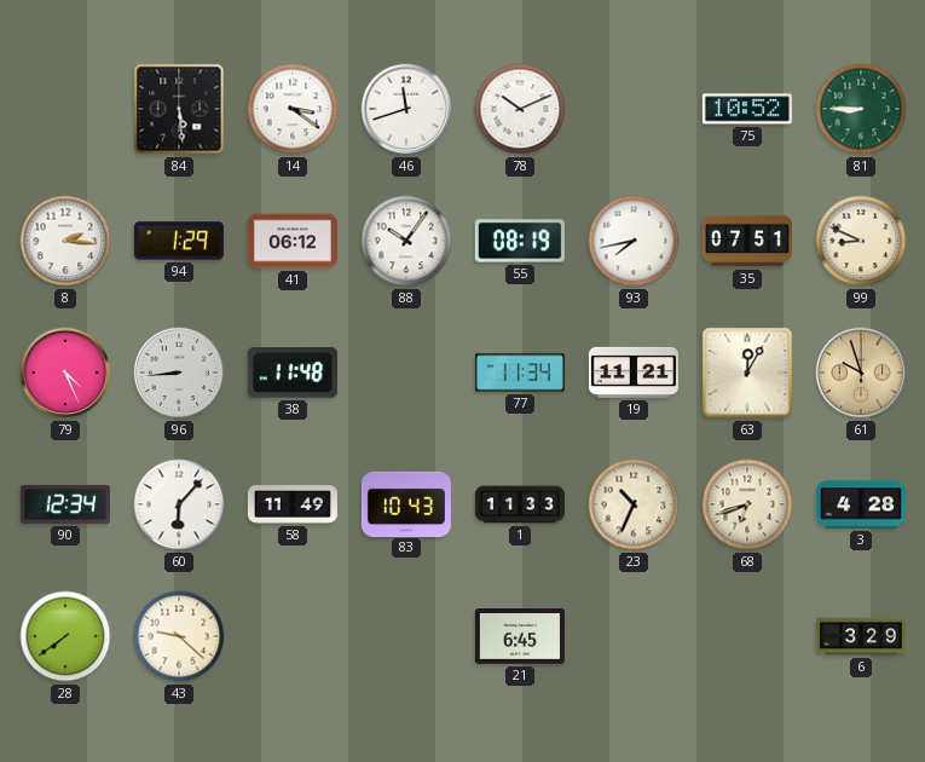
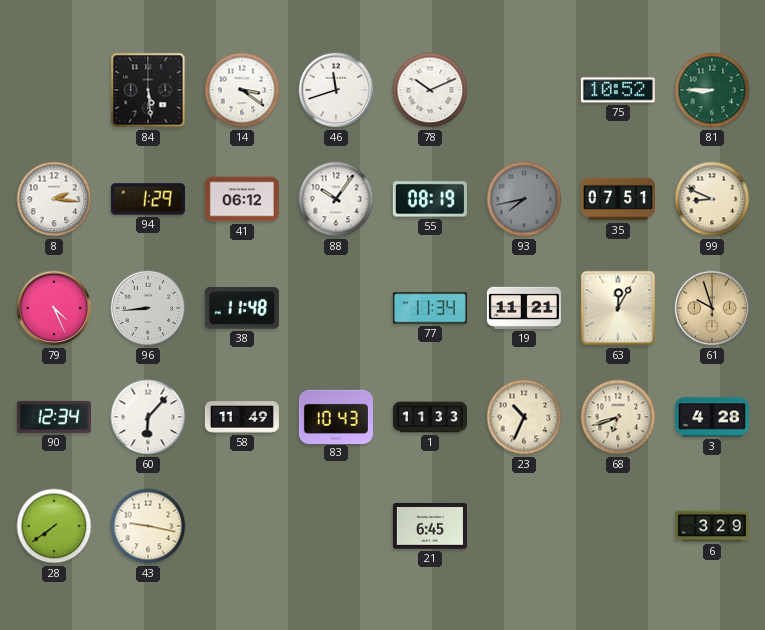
93 dial: white -> grey
43: 9:22 -> 9:17
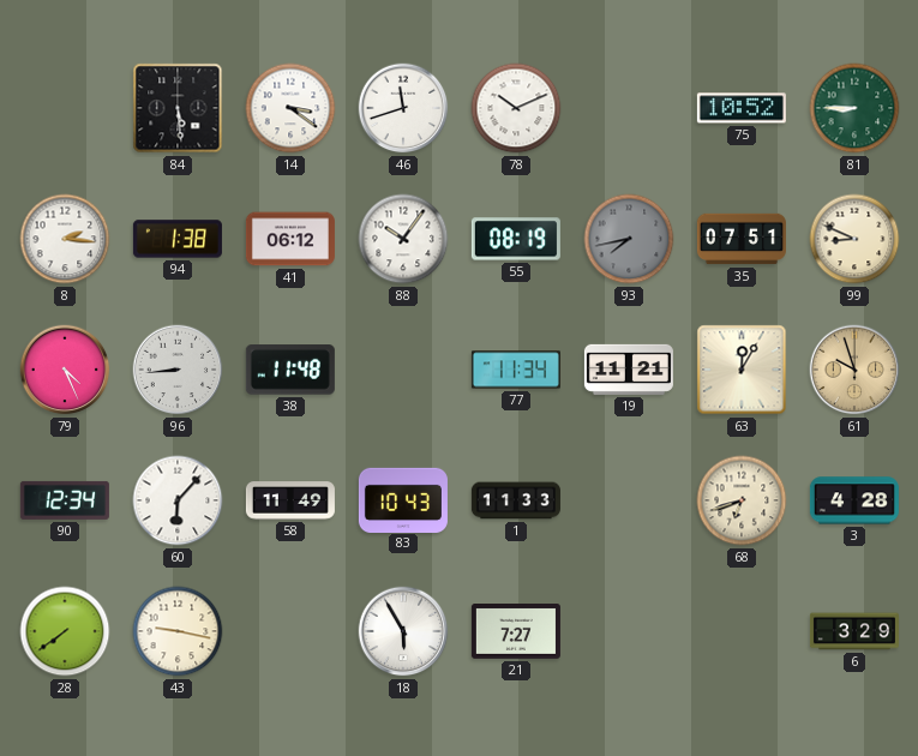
94: 1:29 -> 1:38
23: 10:34 -> none
18: none -> 5:55
21: 6:45 -> 7:27
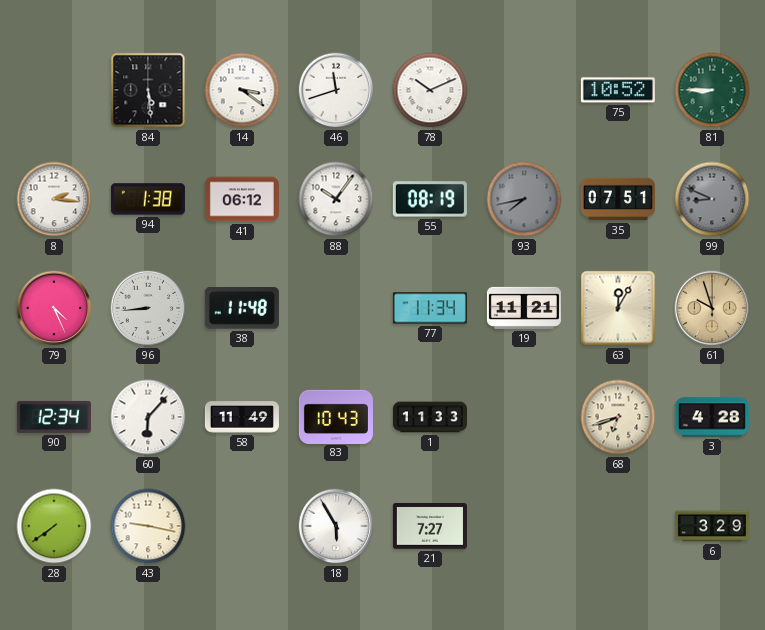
99 dial: cream -> grey
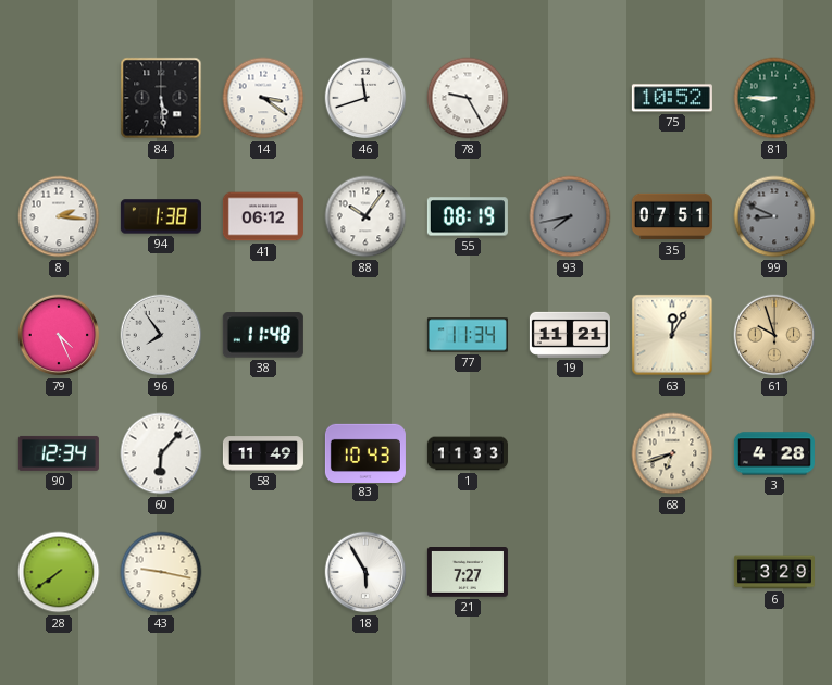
78: 10:11 -> 9:25
96: 8:44 -> 7:54
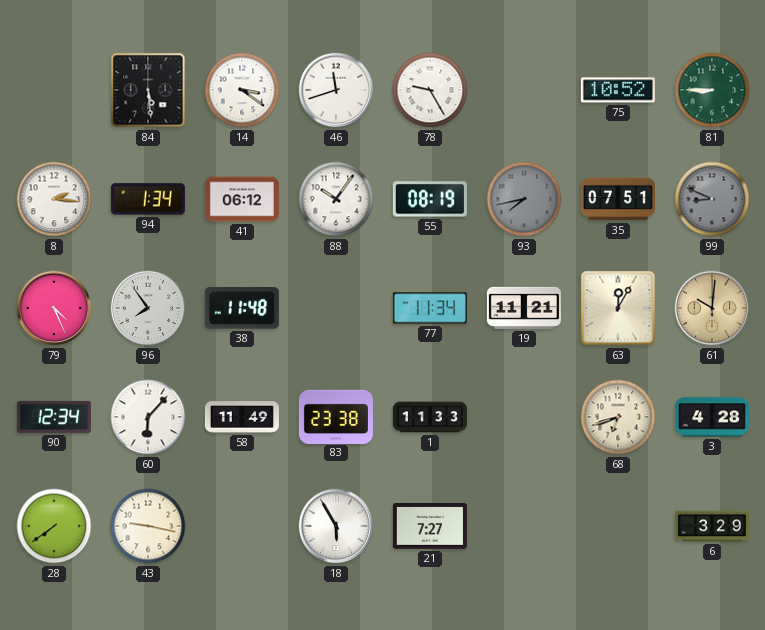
94: 1:38 -> 1:34
61: 9:57 -> 10:01
83: 10:43 -> 23:38
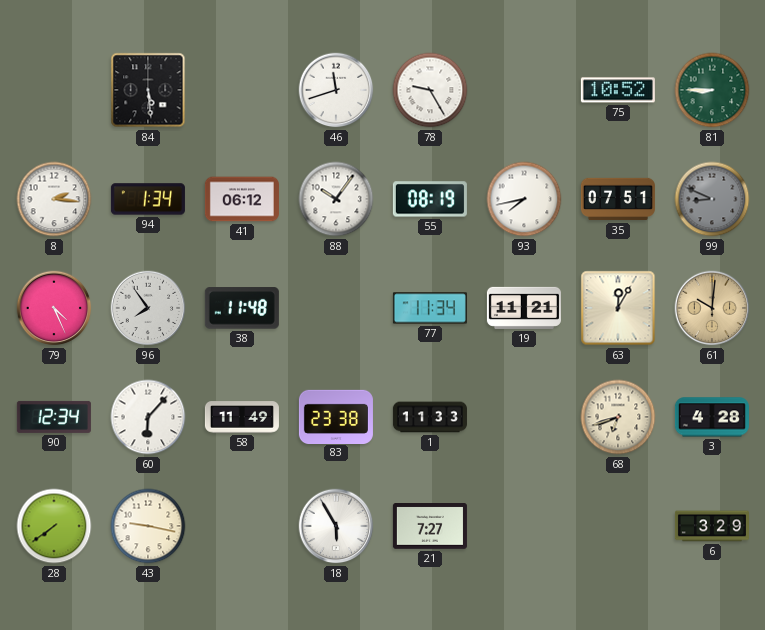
14: 3:21 -> none
93 dial: grey -> white
